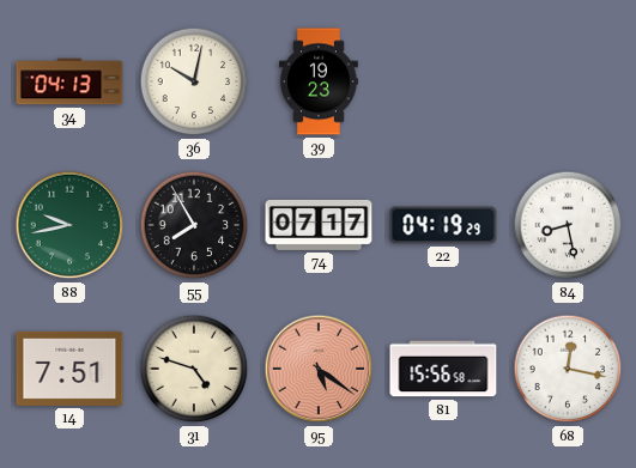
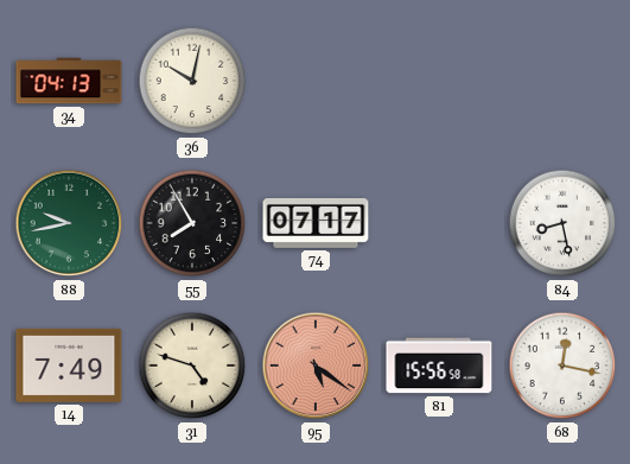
39: 19:23 -> none
22: 04:19 -> none
14: 7:51 -> 7:49
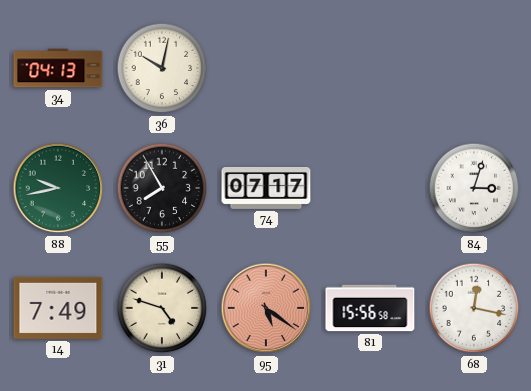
84: 8:28 -> 3:03
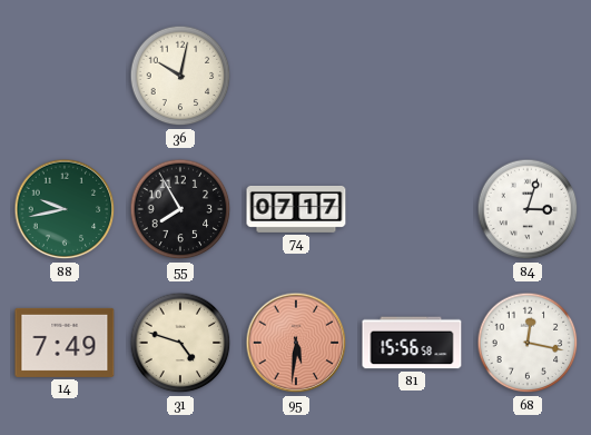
34: 04:13 -> none
95: 5:21 -> 5:31
